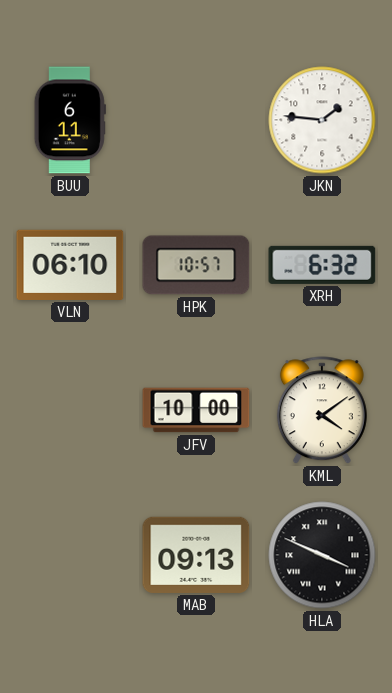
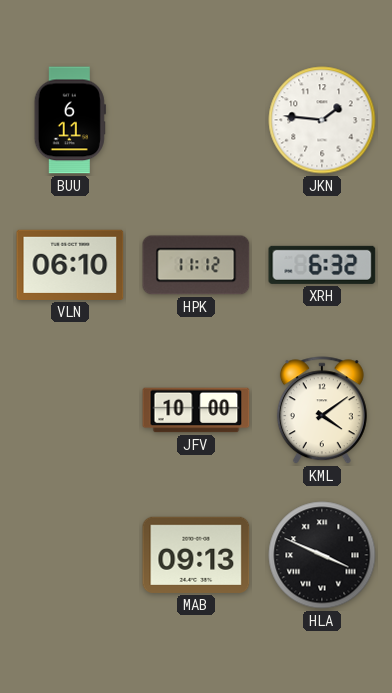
HPK: 10:57 -> 11:12
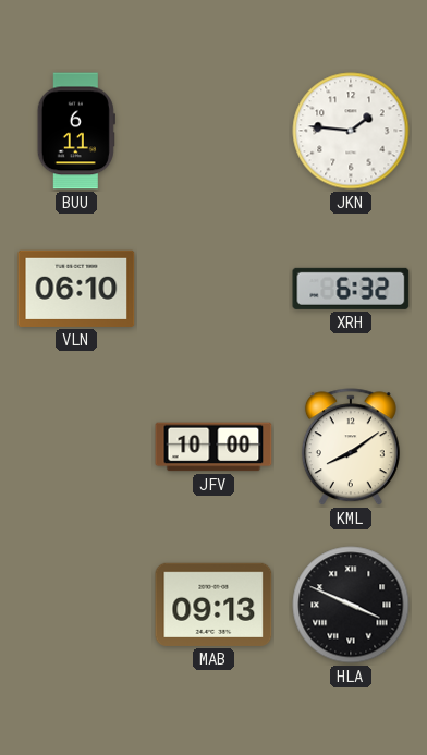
HPK: 11:12 -> none
KML: 4:09 -> 8:09
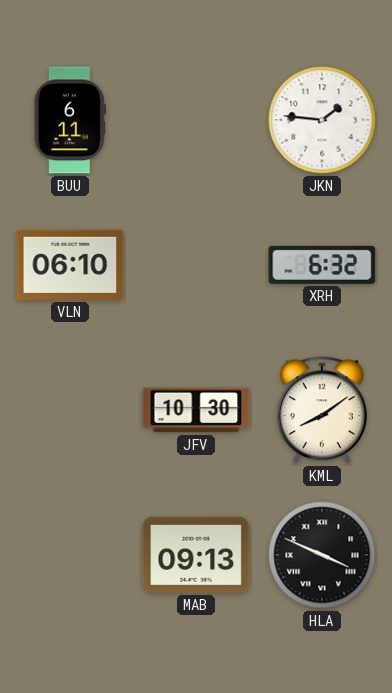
JFV: 10:00 -> 10:30
